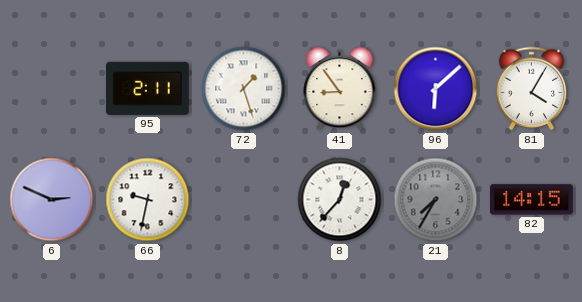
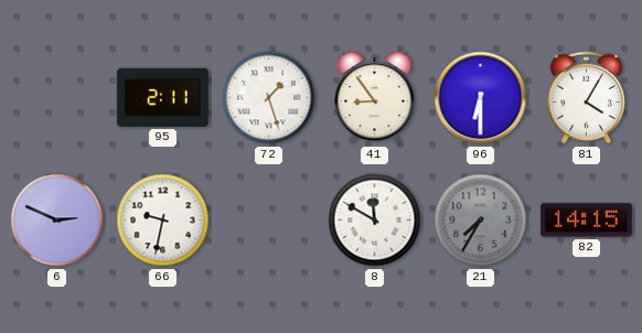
96: 6:08 -> 6:30
8: 12:37 -> 11:50
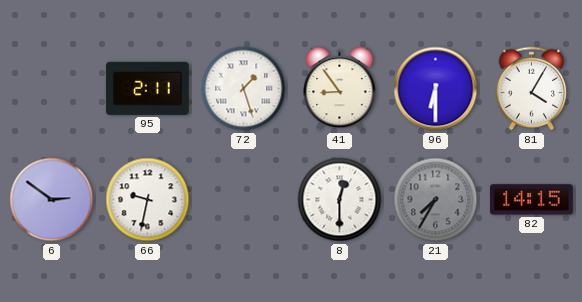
6: 2:49 -> 2:51
8: 11:50 -> 12:30
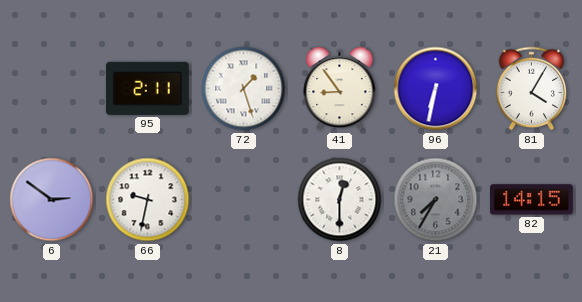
96: 6:30 -> 6:32
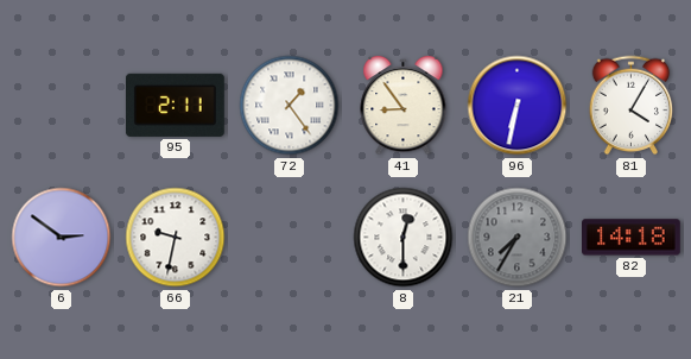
72: 1:27 -> 1:24
82: 14:15 -> 14:18
